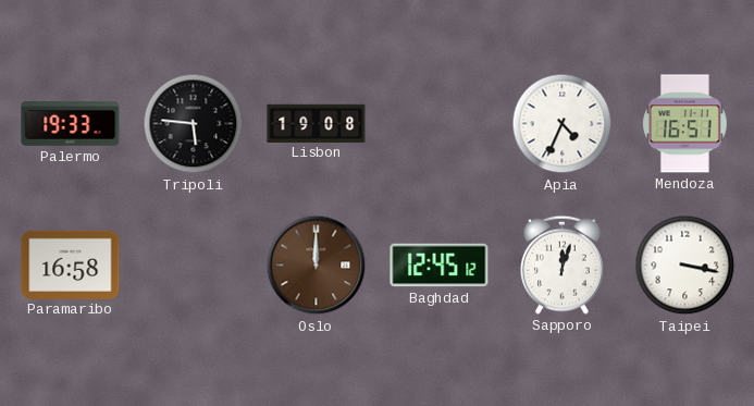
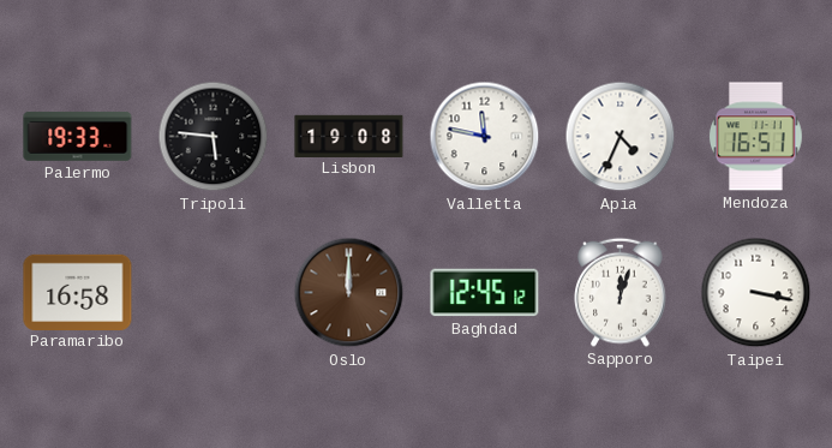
Valletta: none -> 11:47
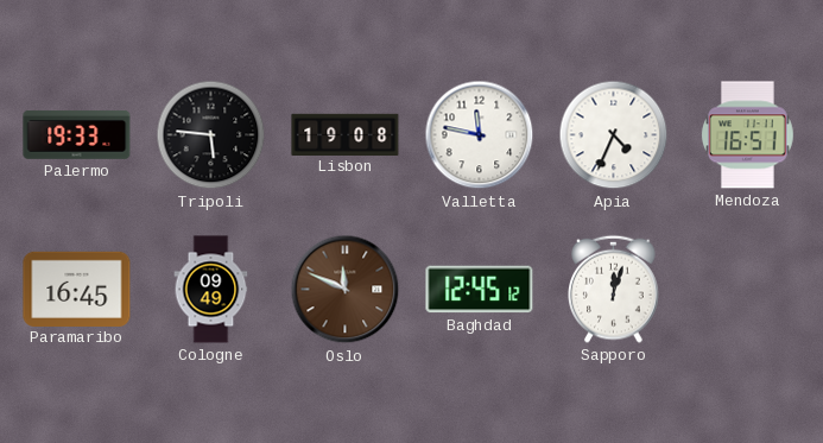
Paramaribo: 16:58 -> 16:45
Cologne: none -> 09:49
Oslo: 12:00 -> 11:49
Taipei: 3:17 -> none
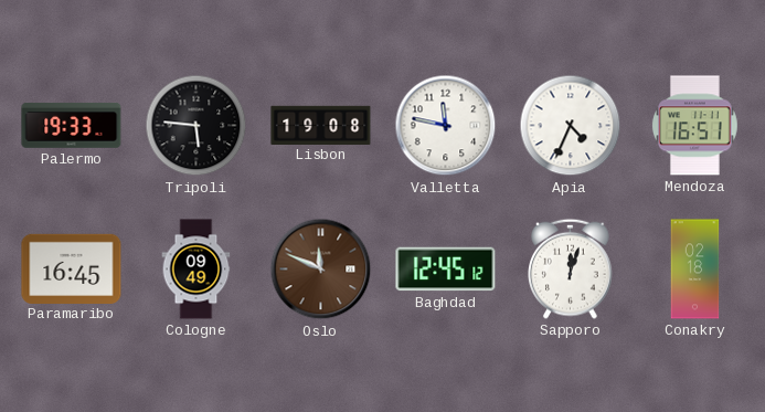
Conakry: none -> 02:18
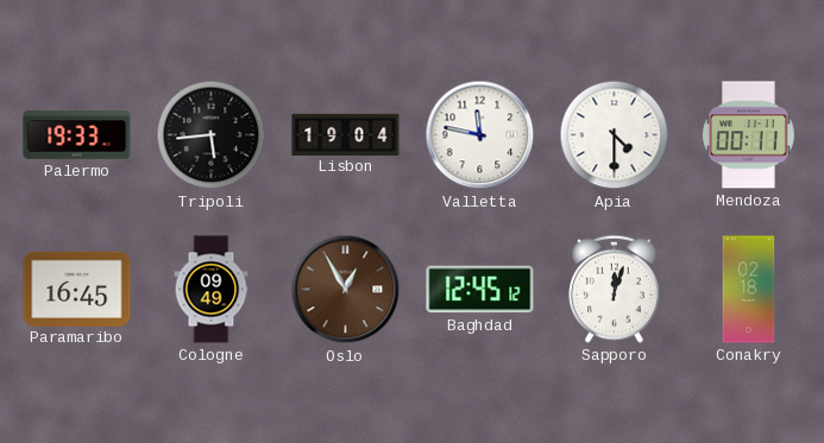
Tripoli: 5:46 -> 5:44
Lisbon: 19:08 -> 19:04
Apia: 4:34 -> 4:30
Mendoza: 16:51 -> 00:11
Oslo: 11:49 -> 12:55
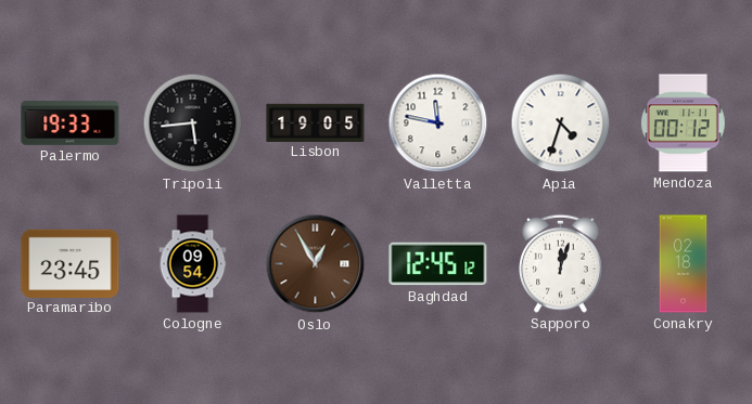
Lisbon: 19:04 -> 19:05
Apia: 4:30 -> 4:33
Mendoza: 00:11 -> 00:12
Paramaribo: 16:45 -> 23:45
Cologne: 09:49 -> 09:54
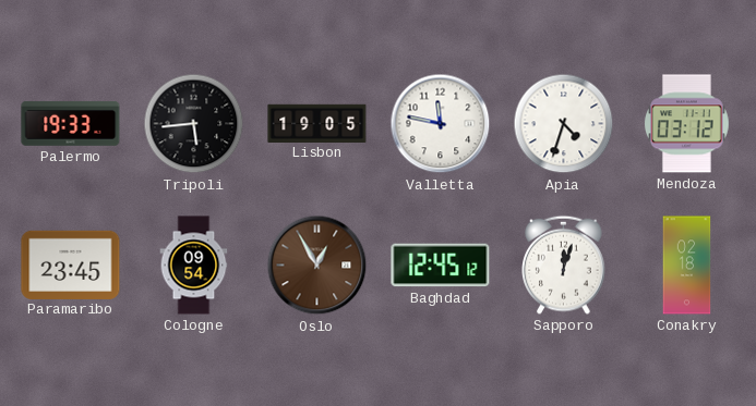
Mendoza: 00:12 -> 03:12
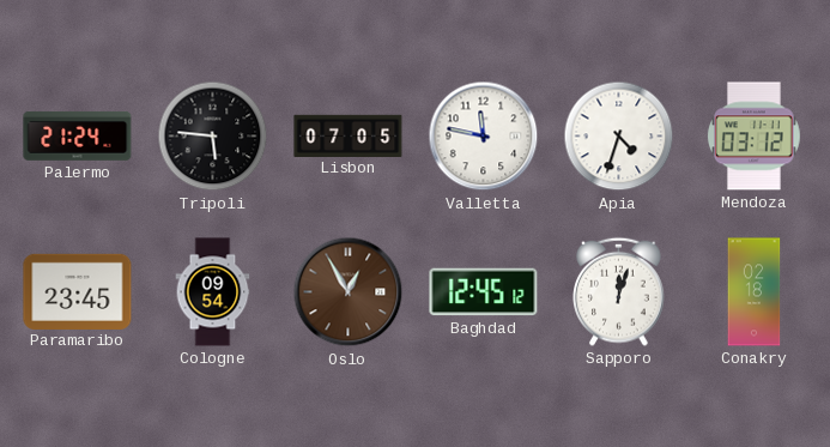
Palermo: 19:33 -> 21:24
Tripoli: 5:44 -> 5:46
Lisbon: 19:05 -> 07:05
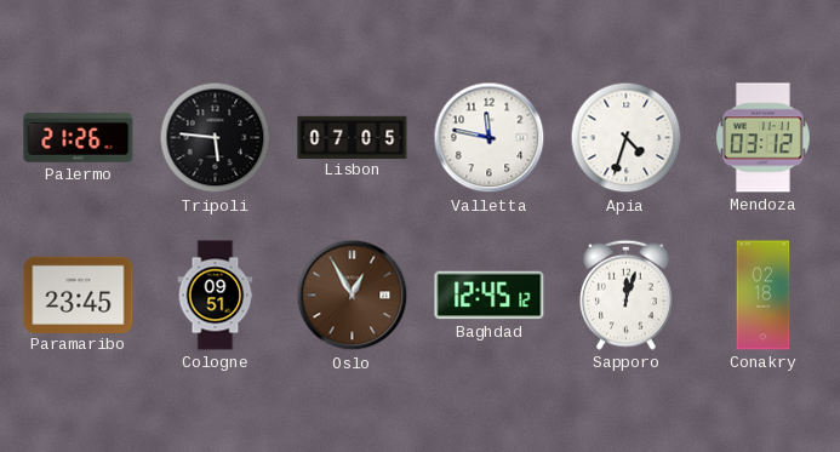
Palermo: 21:24 -> 21:26
Cologne: 09:54 -> 09:51
